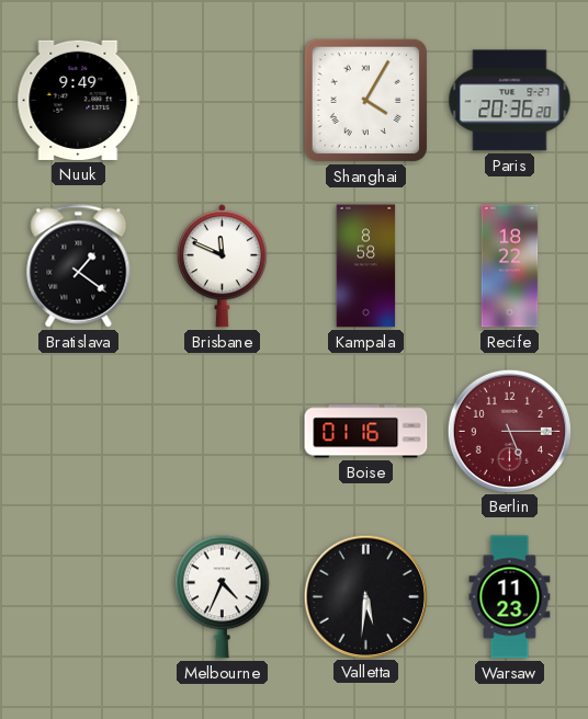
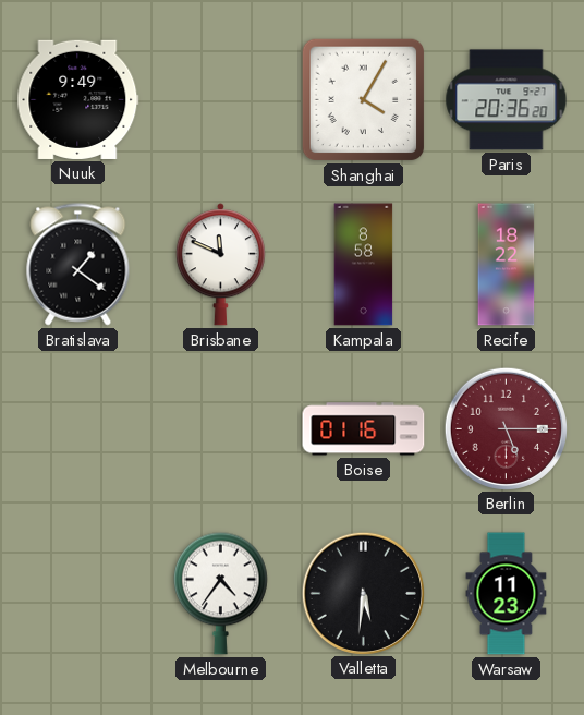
Melbourne: 4:34 -> 4:36
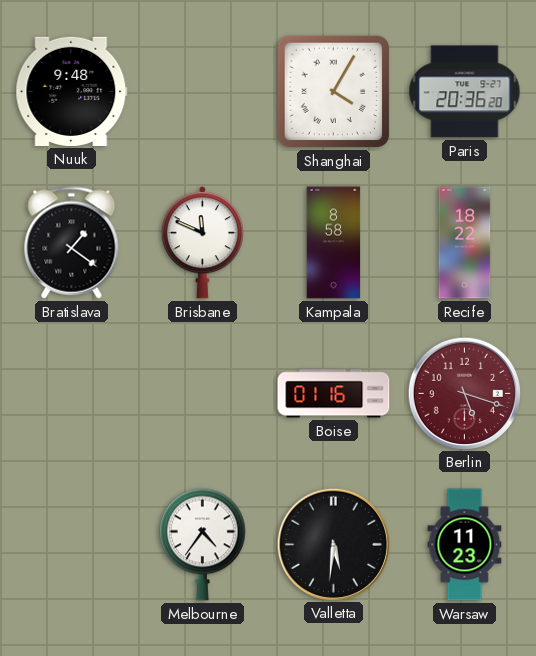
Nuuk: 9:49 -> 9:48
Berlin: 5:15 -> 5:18
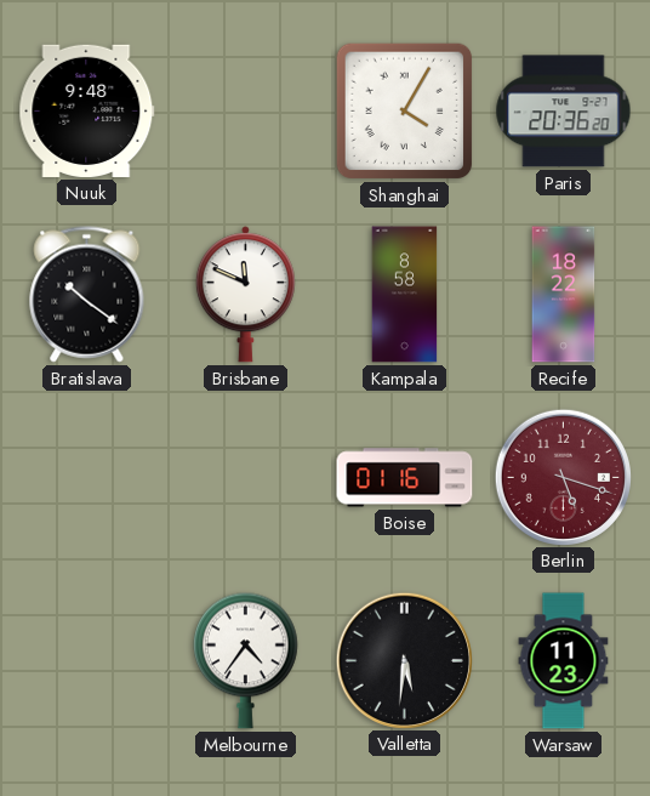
Bratislava: 1:21 -> 10:21
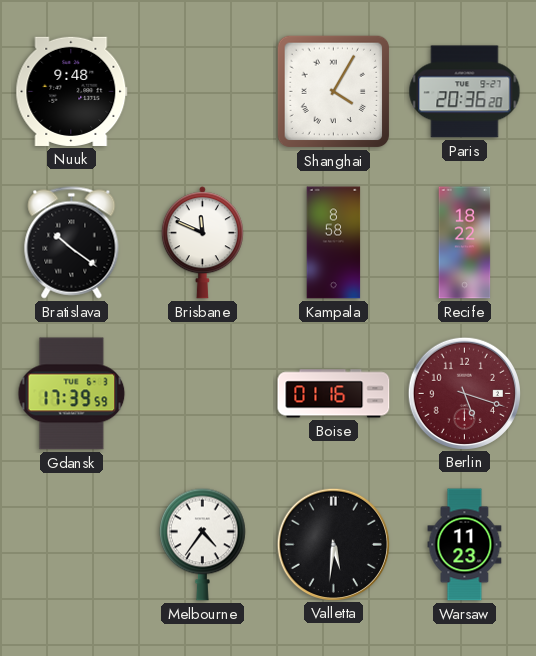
Gdansk: none -> 17:39
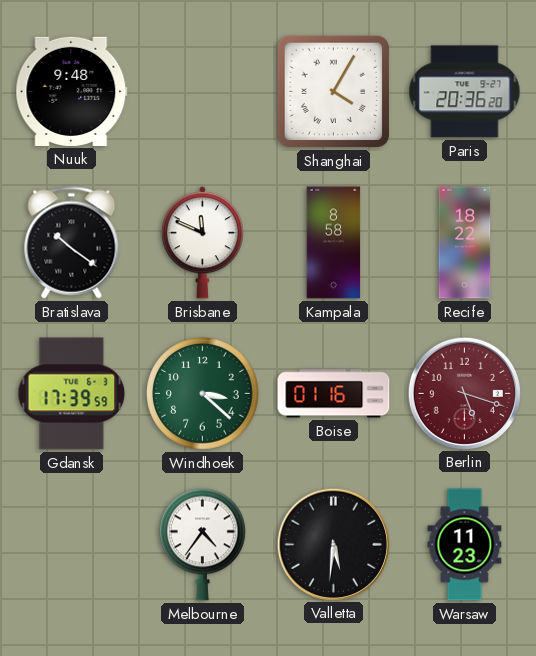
Windhoek: none -> 3:22
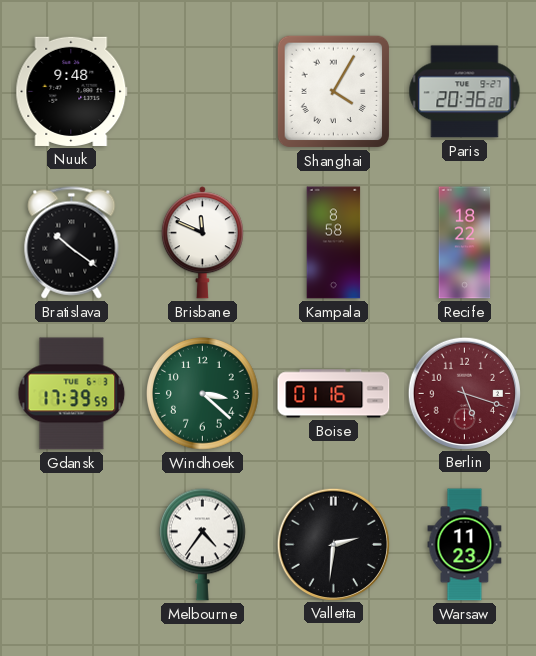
Valletta: 5:31 -> 2:31
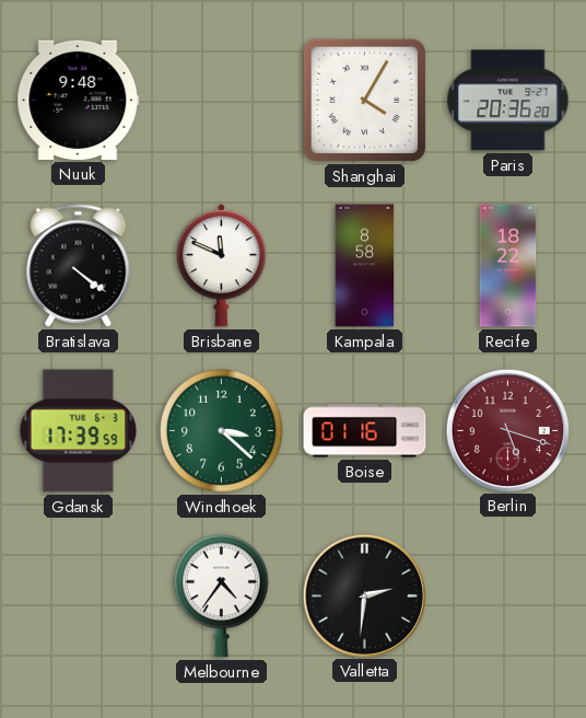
Bratislava: 10:21 -> 4:21
Warsaw: 11:23 -> none
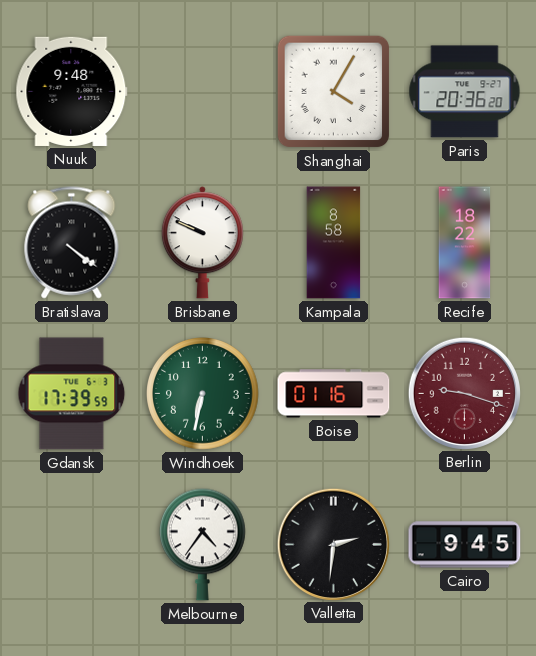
Brisbane: 11:49 -> 9:49
Windhoek: 3:22 -> 6:32
Berlin: 5:18 -> 9:18
Cairo: none -> 9:45
